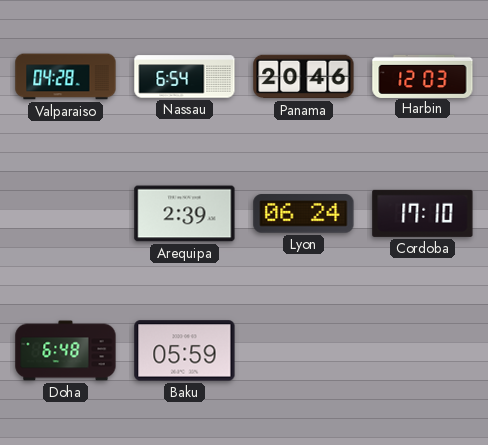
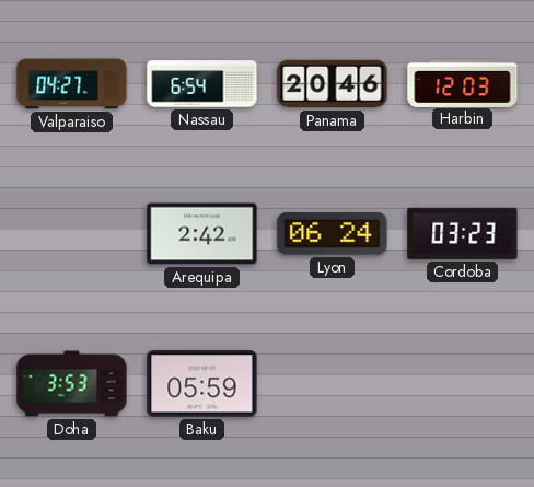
Valparaiso: 04:28 -> 04:27
Arequipa: 2:39 -> 2:42
Cordoba: 17:10 -> 03:23
Doha: 6:48 -> 3:53
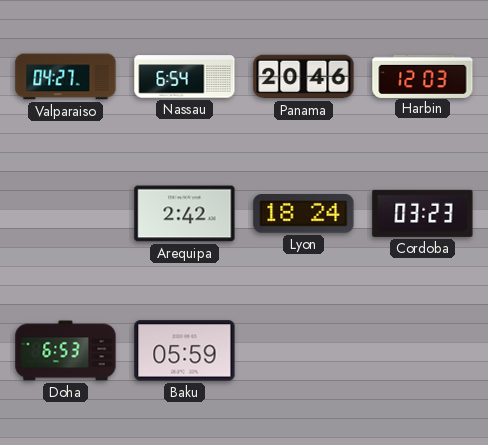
Lyon: 06:24 -> 18:24
Doha: 3:53 -> 6:53
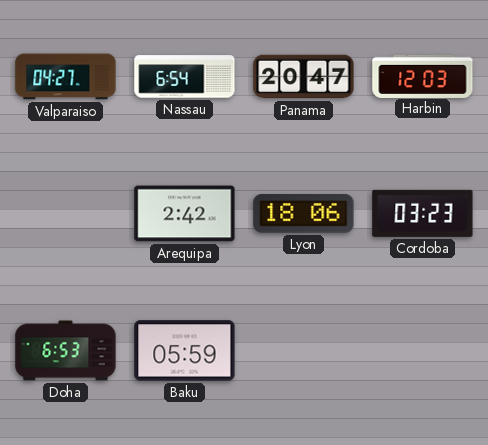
Panama: 20:46 -> 20:47
Lyon: 18:24 -> 18:06
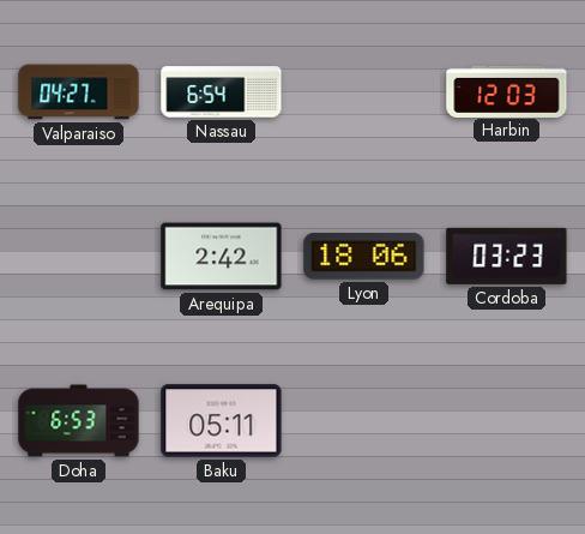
Panama: 20:47 -> none
Baku: 05:59 -> 05:11
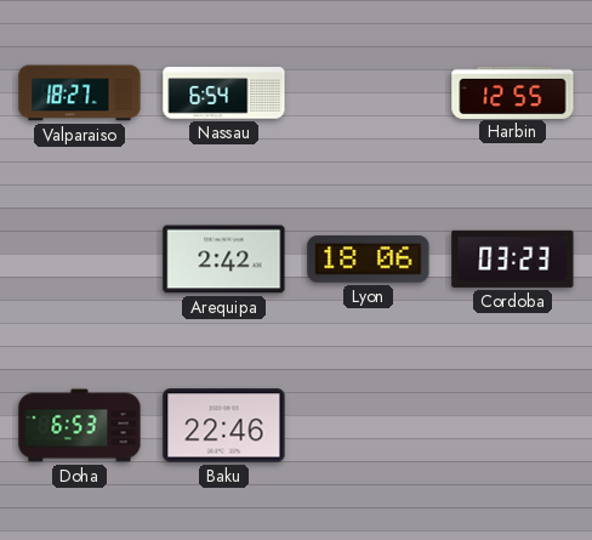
Valparaiso: 04:27 -> 18:27
Harbin: 12:03 -> 12:55
Baku: 05:11 -> 22:46
